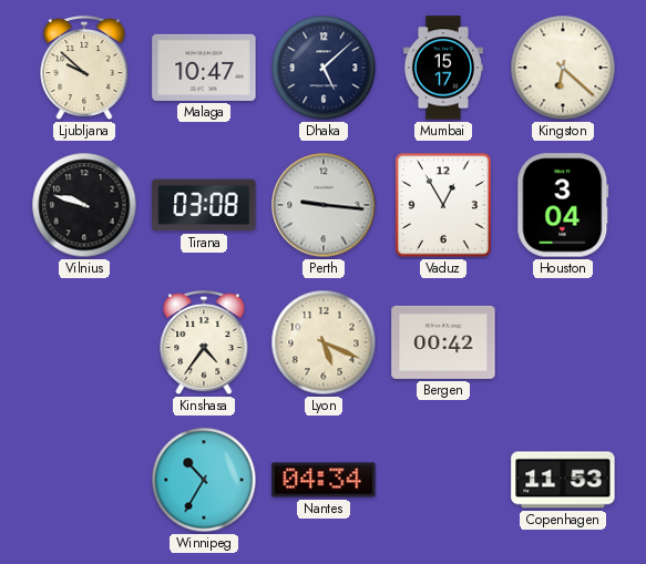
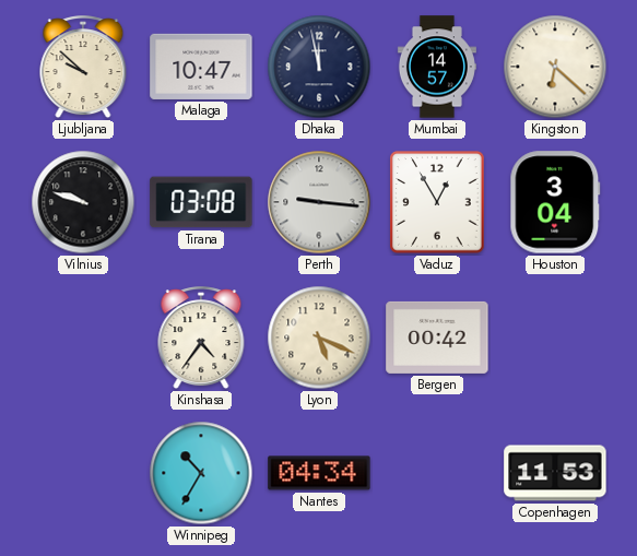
Dhaka: 5:08 -> 11:58
Mumbai: 15:17 -> 14:57
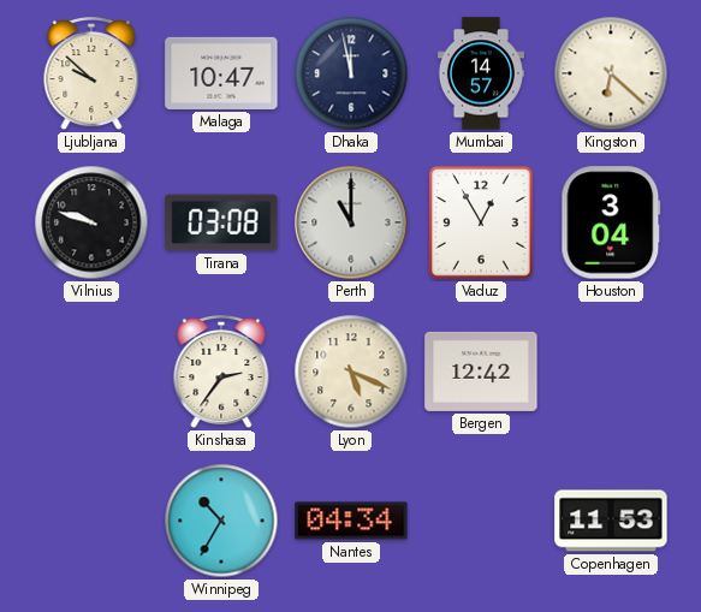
Perth: 9:16 -> 11:00
Kinshasa: 4:36 -> 2:36
Bergen: 00:42 -> 12:42
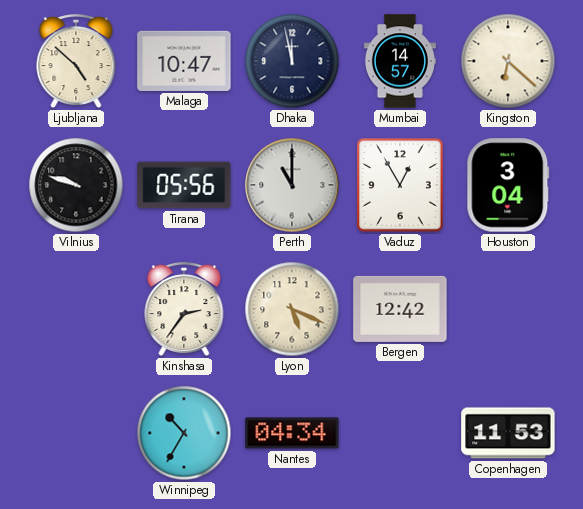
Ljubljana: 9:52 -> 4:52
Tirana: 03:08 -> 05:56
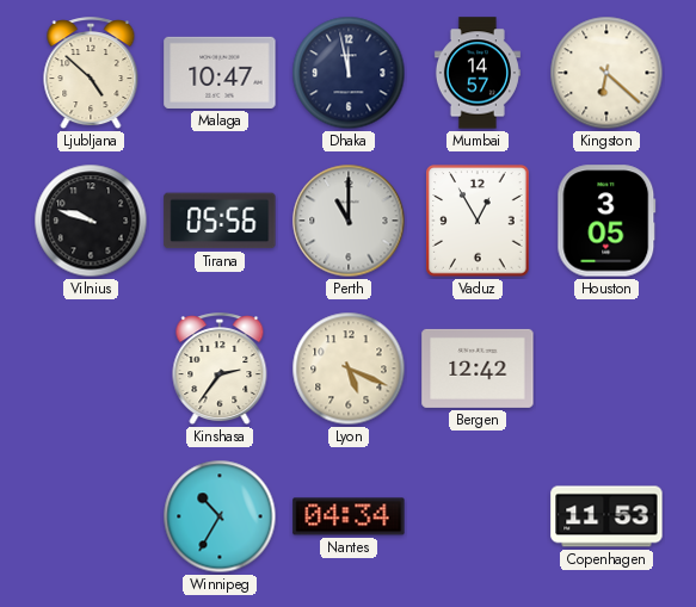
Houston: 3:04 -> 3:05
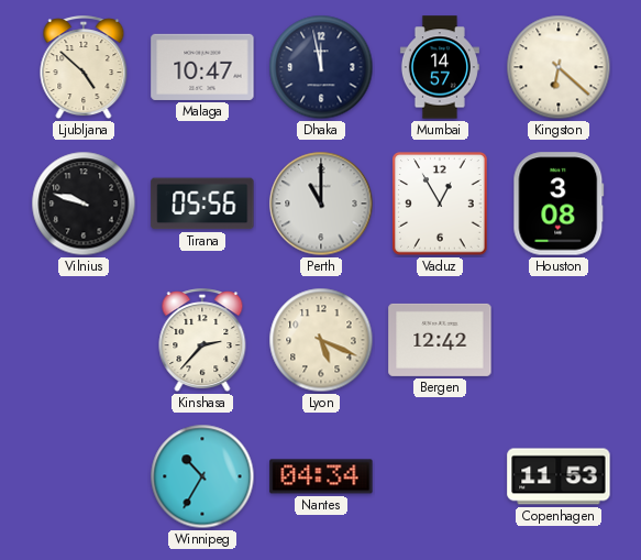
Houston: 3:05 -> 3:08
Kinshasa: 2:36 -> 2:37
